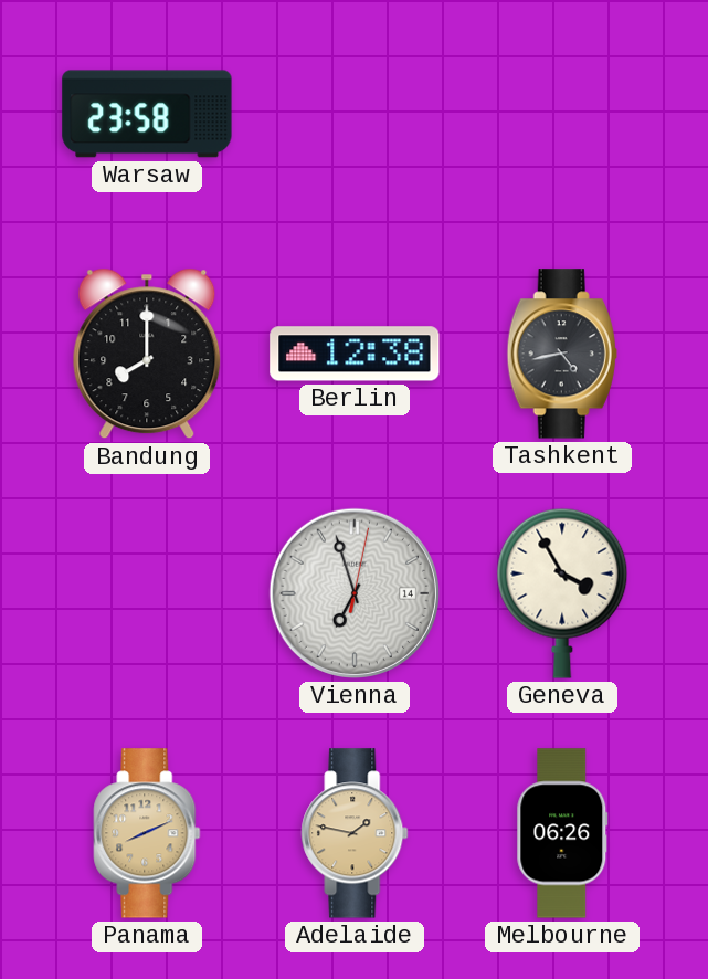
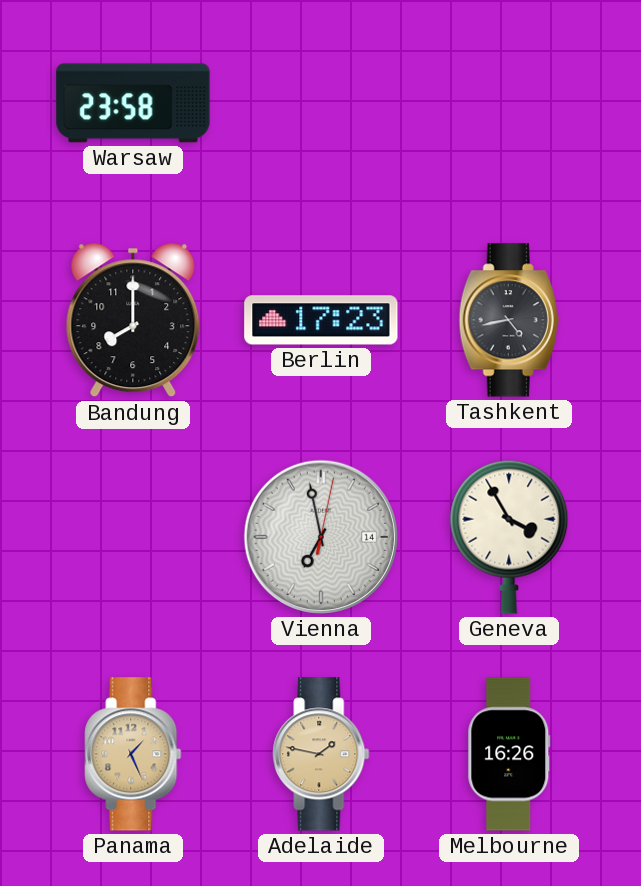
Berlin: 12:38 -> 17:23
Vienna: 6:57 -> 6:58
Panama: 8:11 -> 1:26
Melbourne: 06:26 -> 16:26
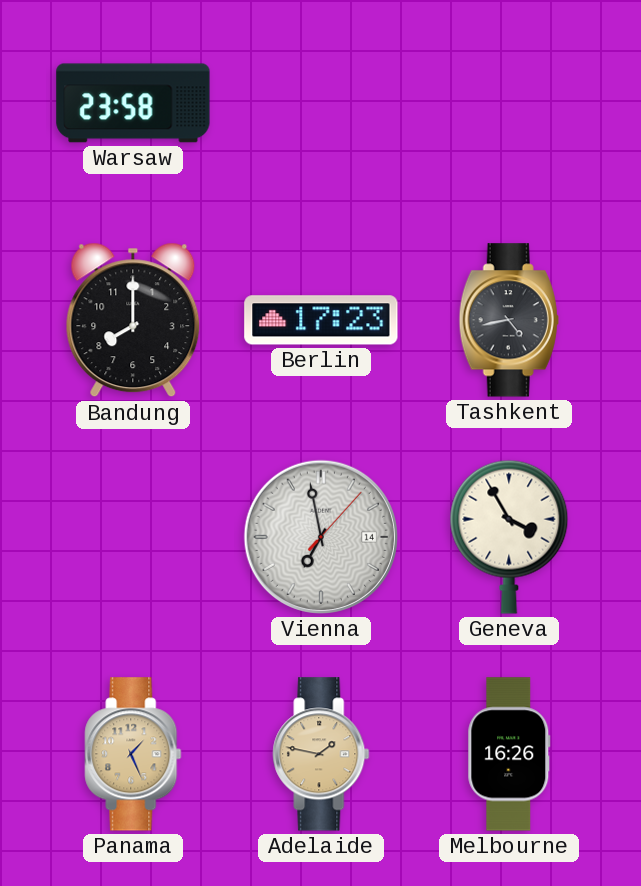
Vienna: 6:58:02 -> 6:58:07
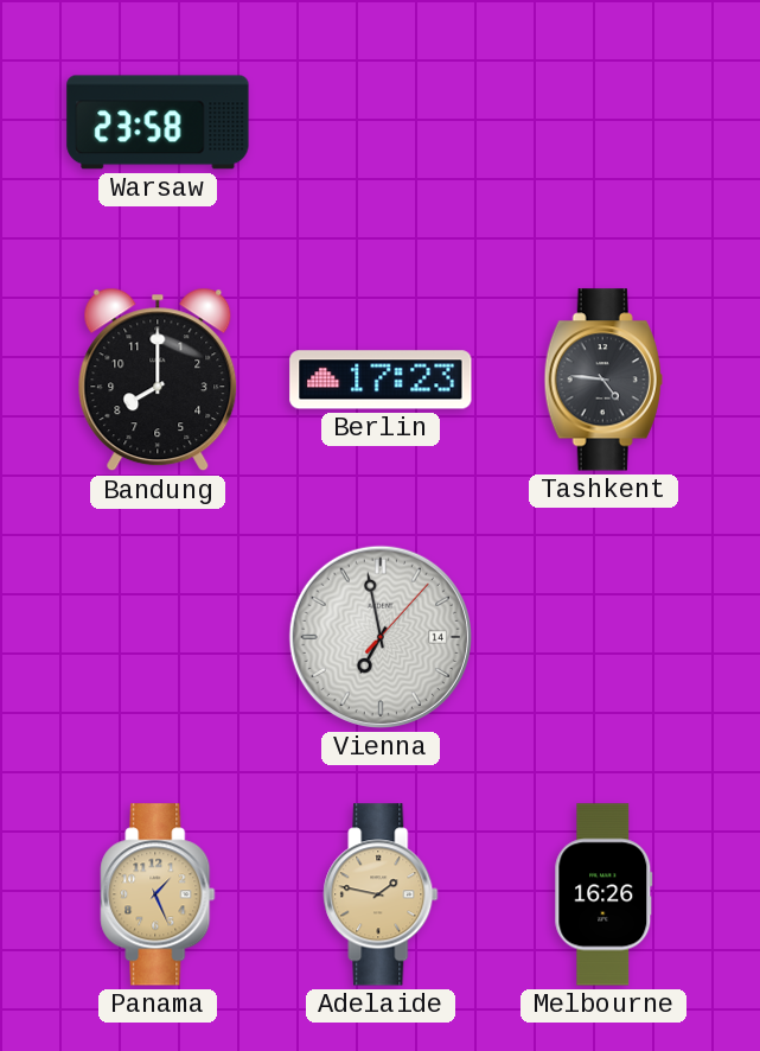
Tashkent: 4:43 -> 4:46
Geneva: 3:55 -> none
